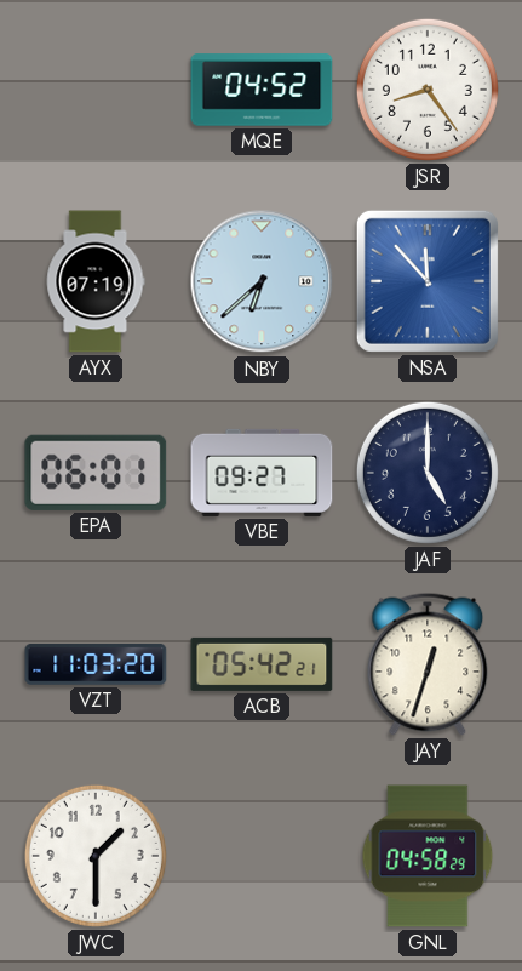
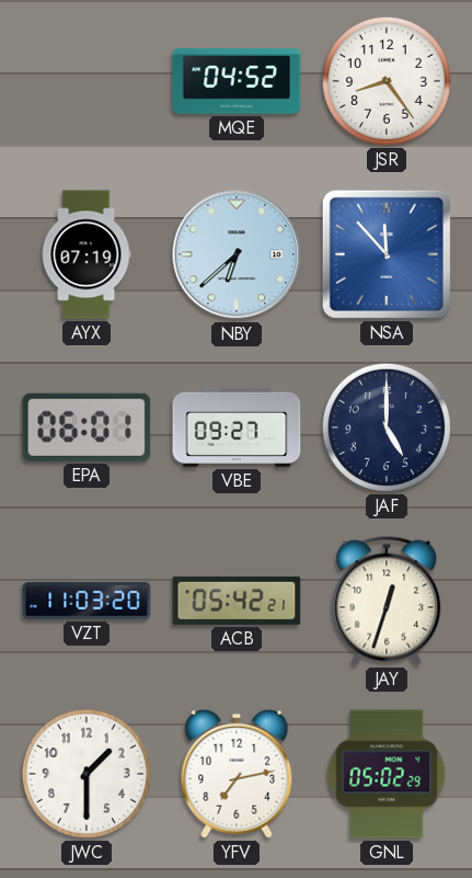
YFV: none -> 7:13
GNL: 04:58 -> 05:02
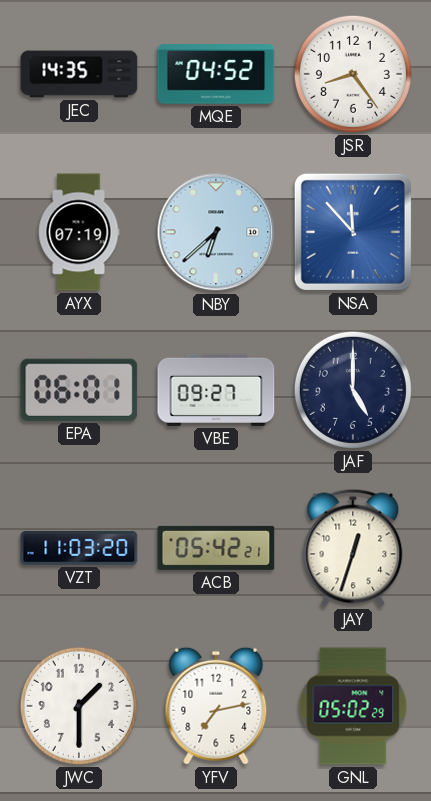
JEC: none -> 14:35
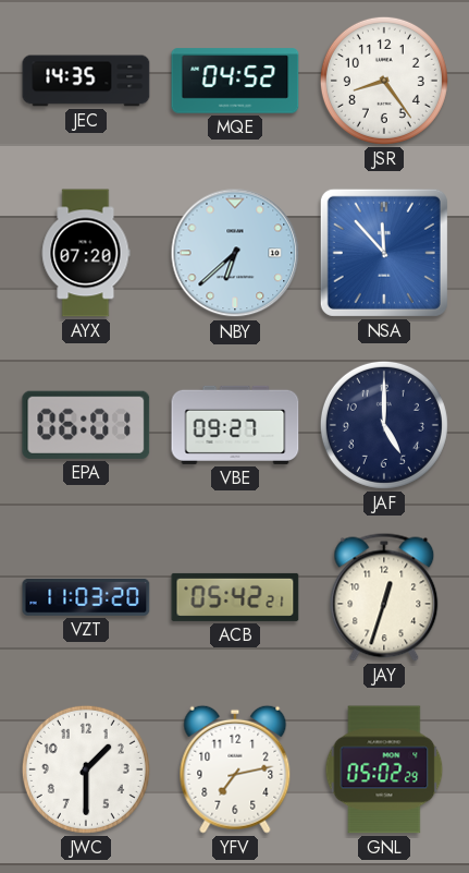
AYX: 07:19 -> 07:20
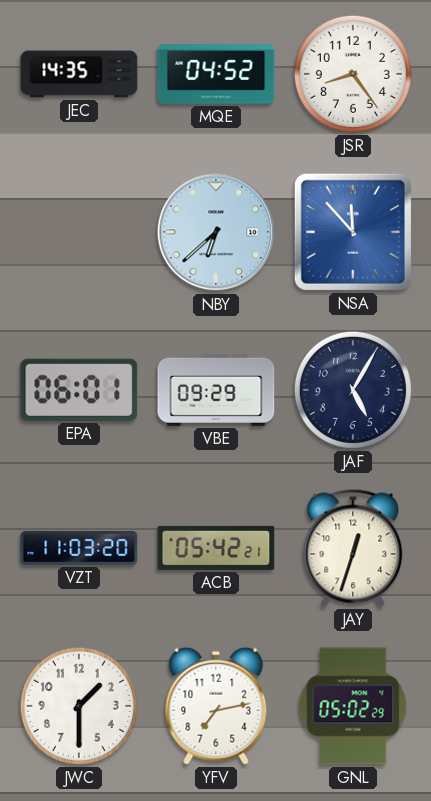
AYX: 07:20 -> none
VBE: 09:27 -> 09:29
JAF: 5:00 -> 5:05
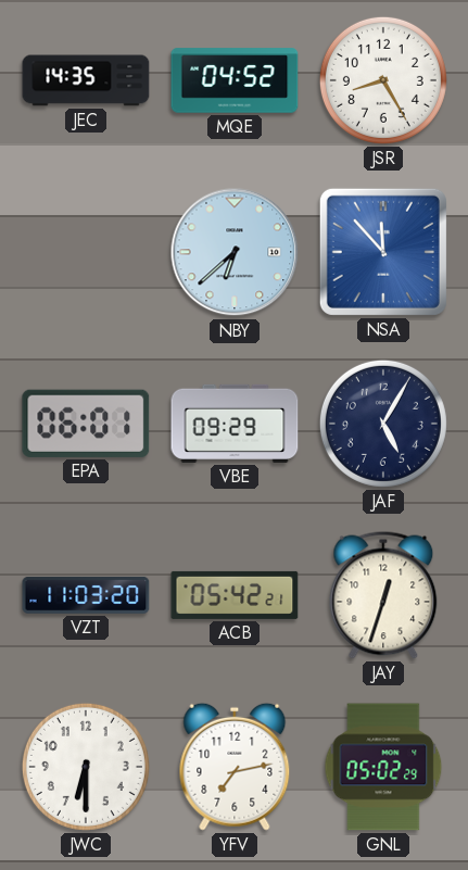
JSR: 8:24 -> 8:25
JWC: 1:30 -> 6:30
